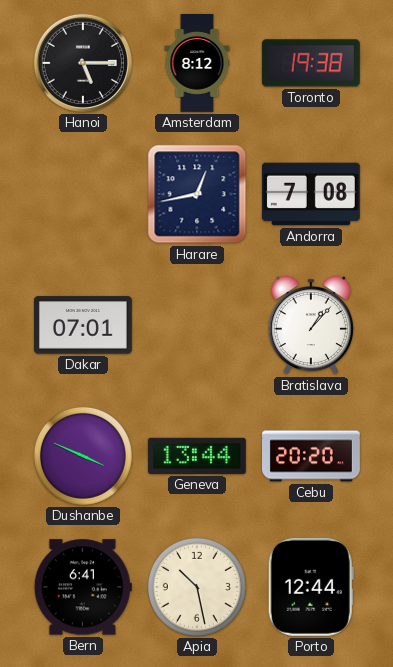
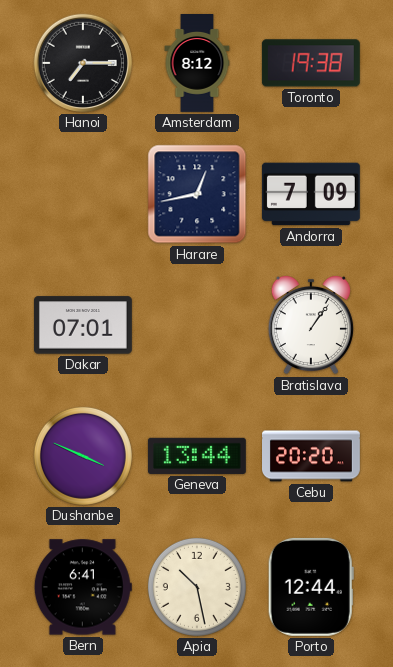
Hanoi: 5:15 -> 7:15
Andorra: 7:08 -> 7:09
Bratislava: 1:07 -> 1:06
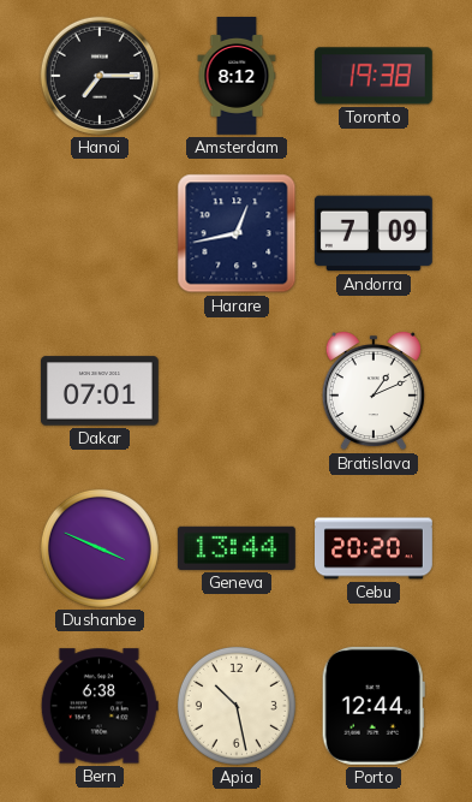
Bratislava: 1:06 -> 1:11
Bern: 6:41 -> 6:38
